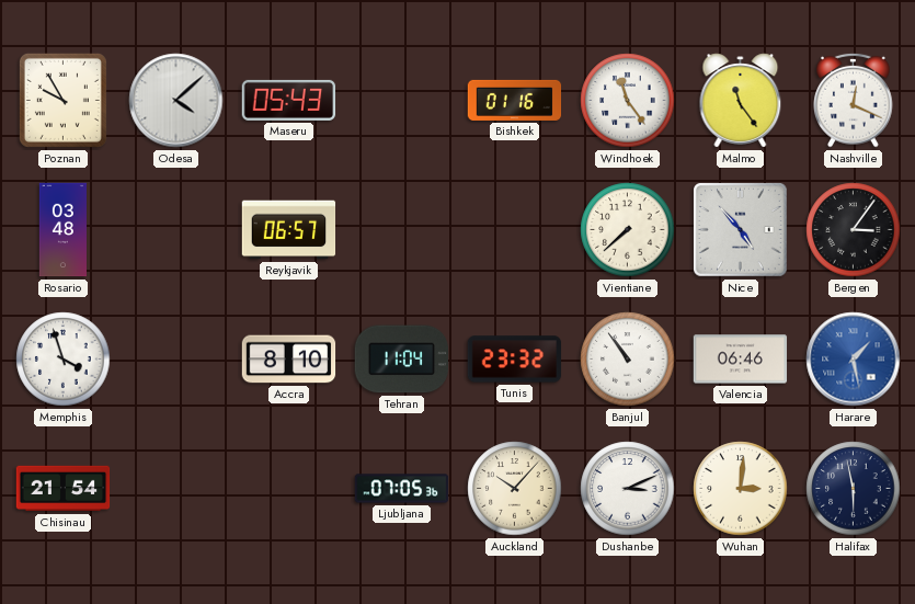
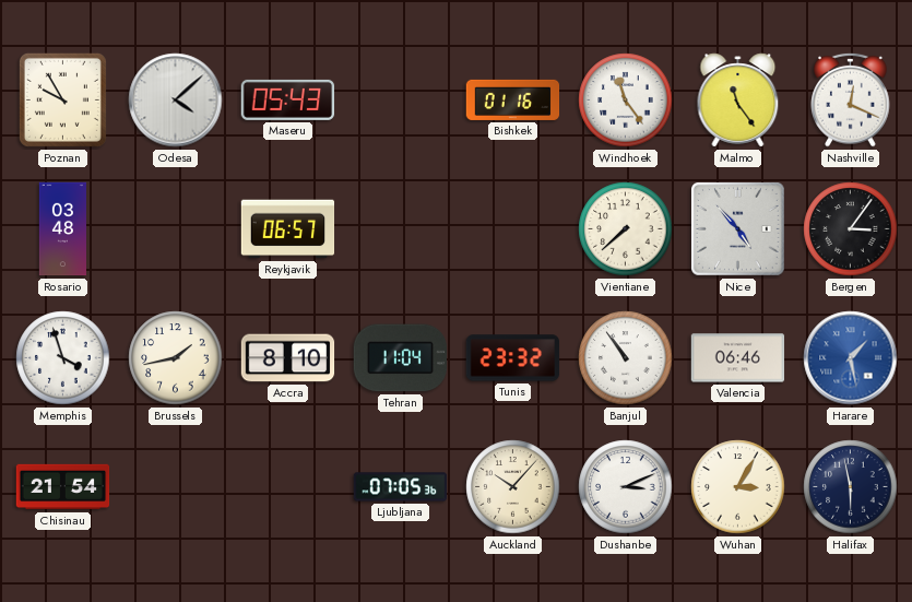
Brussels: none -> 1:43
Wuhan: 3:01 -> 3:05
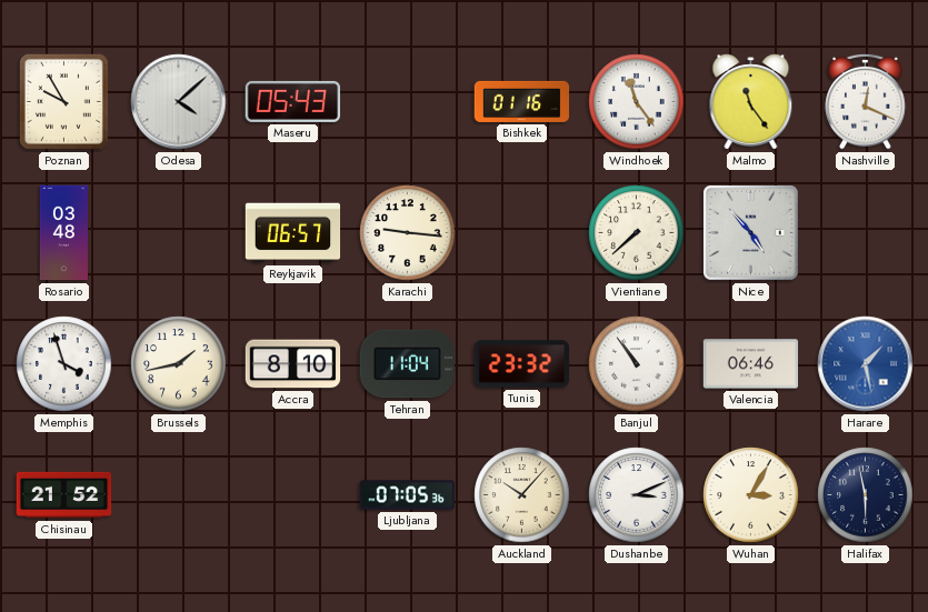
Karachi: none -> 9:16
Bergen: 3:06 -> none
Chisinau: 21:54 -> 21:52
